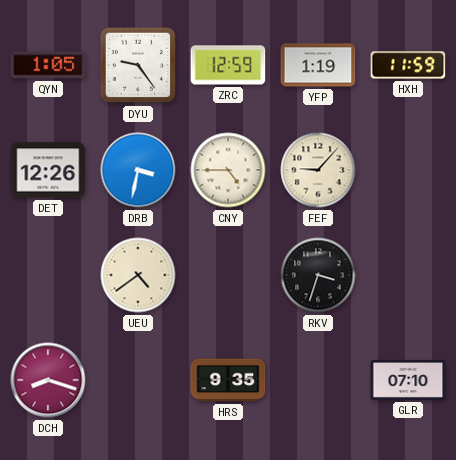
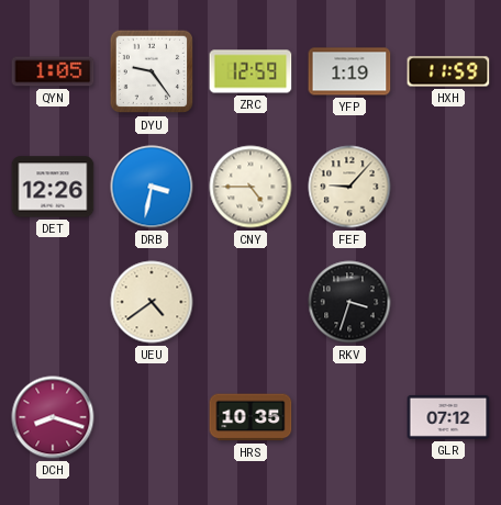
HRS: 9:35 -> 10:35
GLR: 07:10 -> 07:12
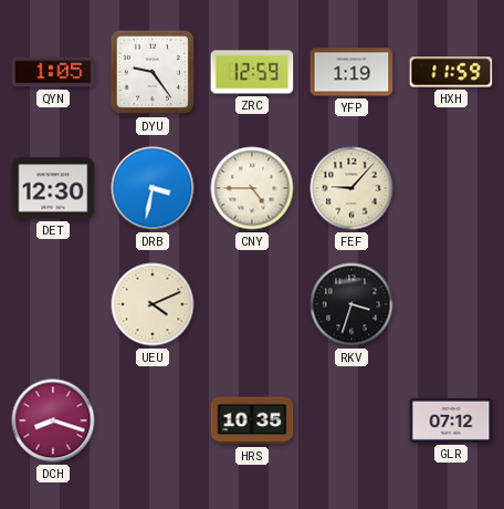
DET: 12:26 -> 12:30
UEU: 4:39 -> 4:11
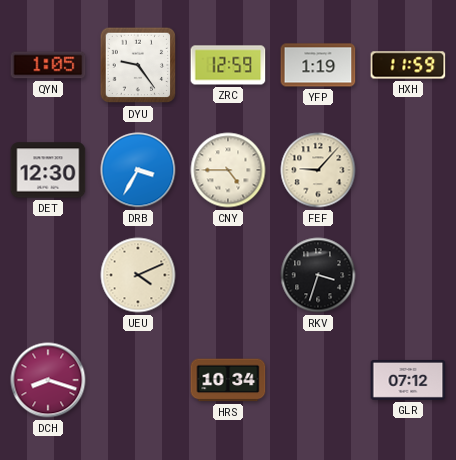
DRB: 3:32 -> 3:35
HRS: 10:35 -> 10:34
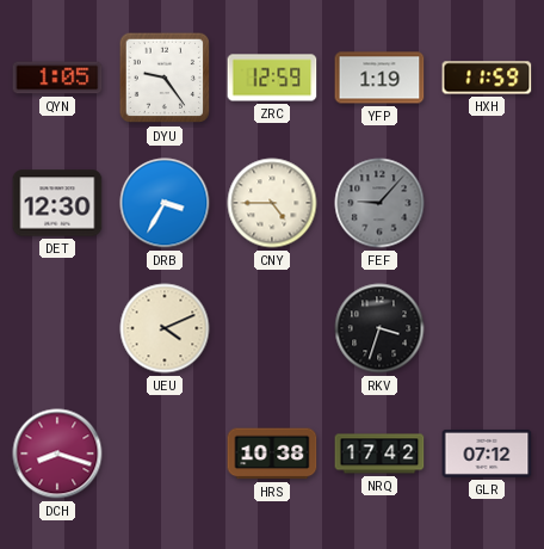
FEF dial: cream -> grey
HRS: 10:34 -> 10:38
NRQ: none -> 17:42
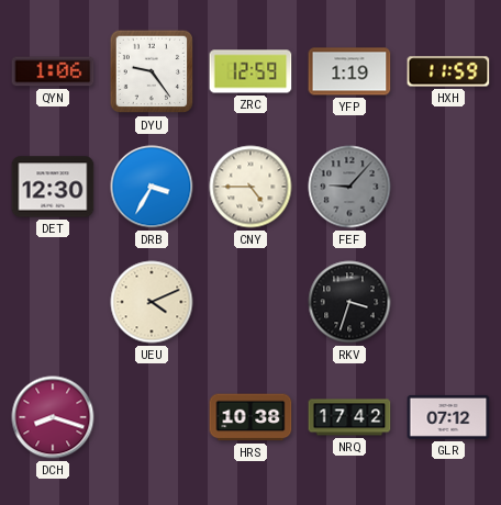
QYN: 1:05 -> 1:06
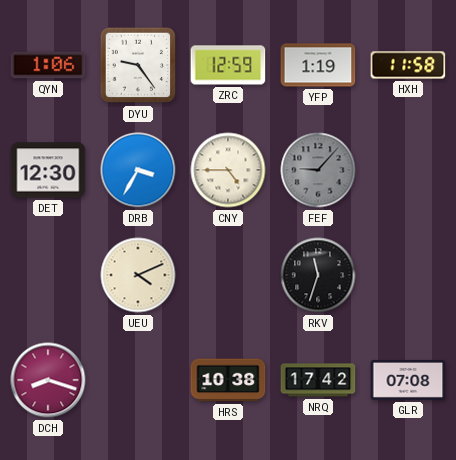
HXH: 11:59 -> 11:58
RKV: 3:33 -> 11:33
GLR: 07:12 -> 07:08
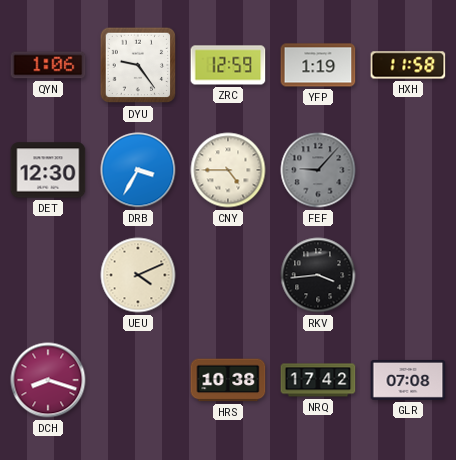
RKV: 11:33 -> 3:44
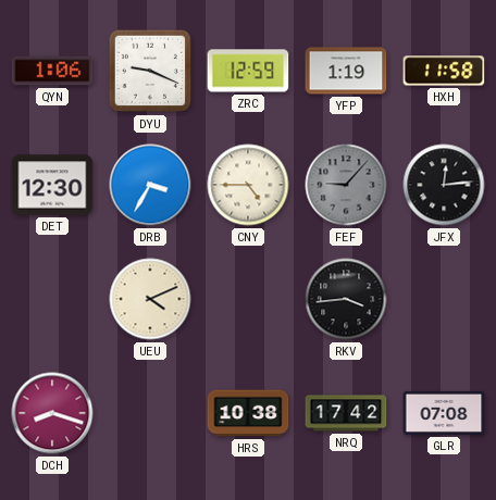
DYU: 9:24 -> 9:19
JFX: none -> 12:14
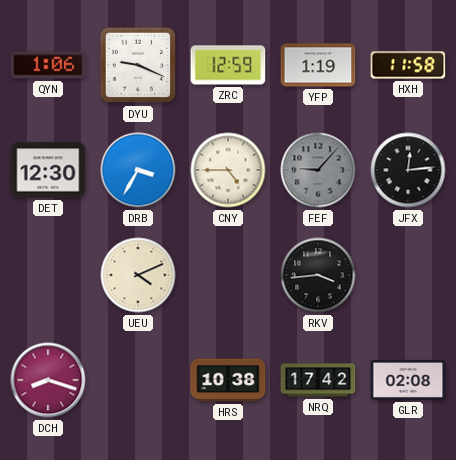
GLR: 07:08 -> 02:08
